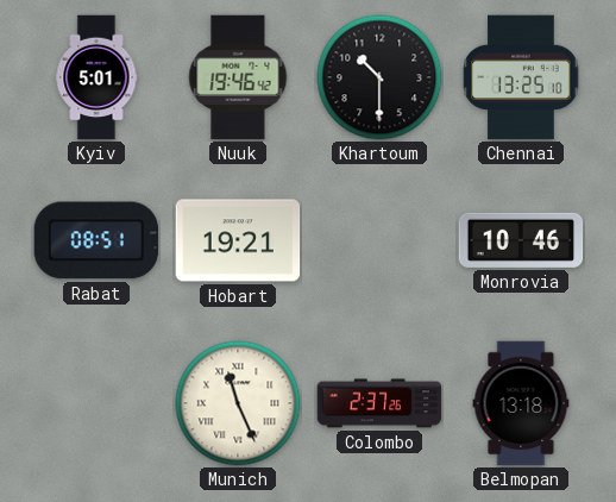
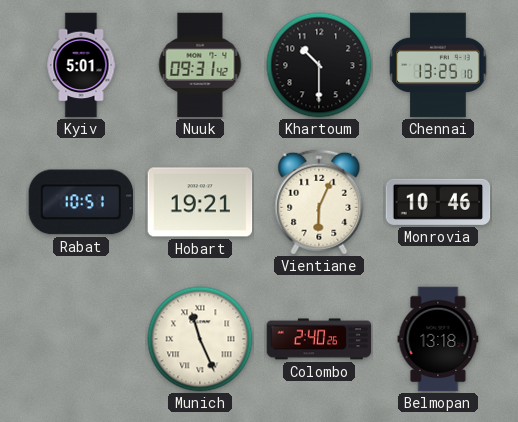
Nuuk: 19:46 -> 09:31
Rabat: 08:51 -> 10:51
Vientiane: none -> 6:04
Colombo: 2:37 -> 2:40
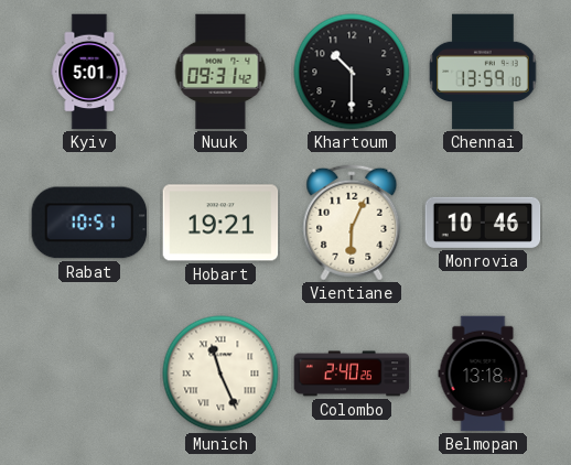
Chennai: 13:25 -> 13:59
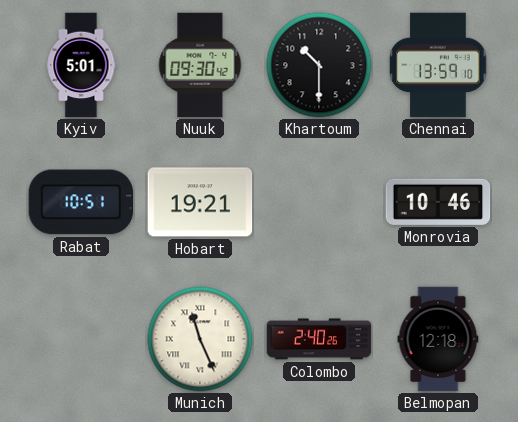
Nuuk: 09:31 -> 09:30
Vientiane: 6:04 -> none
Belmopan: 13:18 -> 12:18
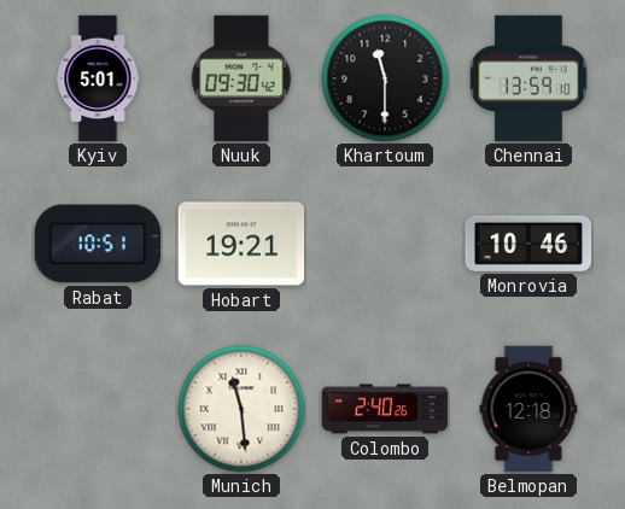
Khartoum: 10:30 -> 11:30
Munich: 11:26 -> 11:29
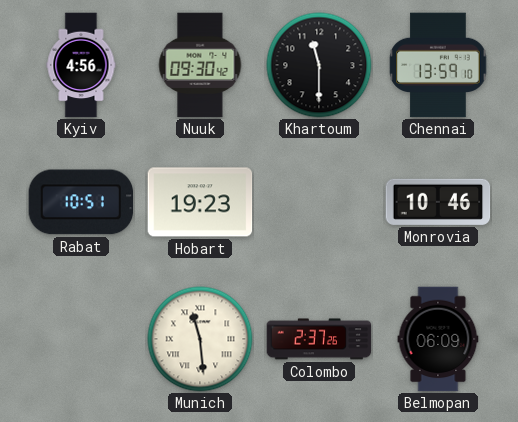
Kyiv: 5:01 -> 4:56
Hobart: 19:21 -> 19:23
Colombo: 2:40 -> 2:37
Belmopan: 12:18 -> 06:09
